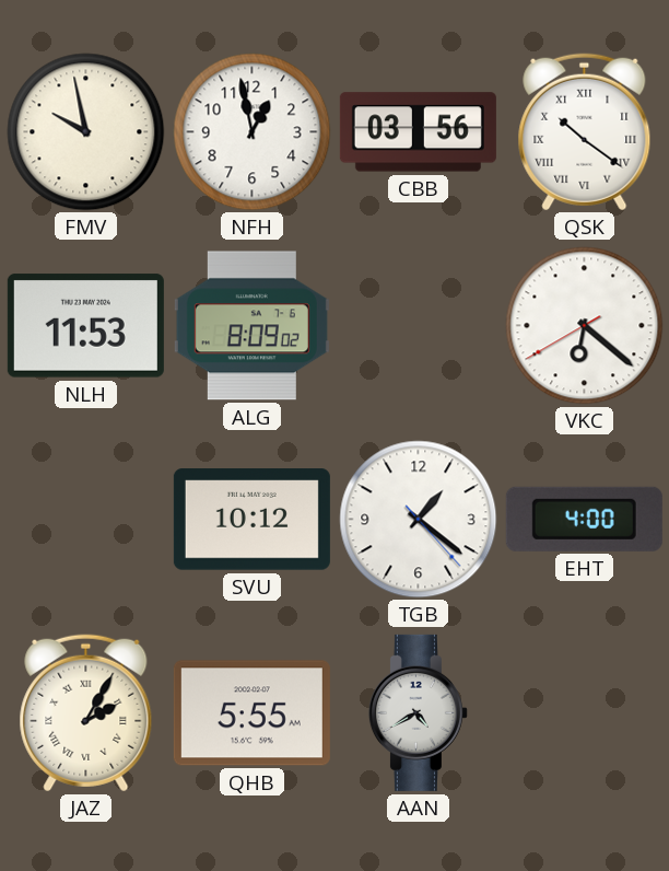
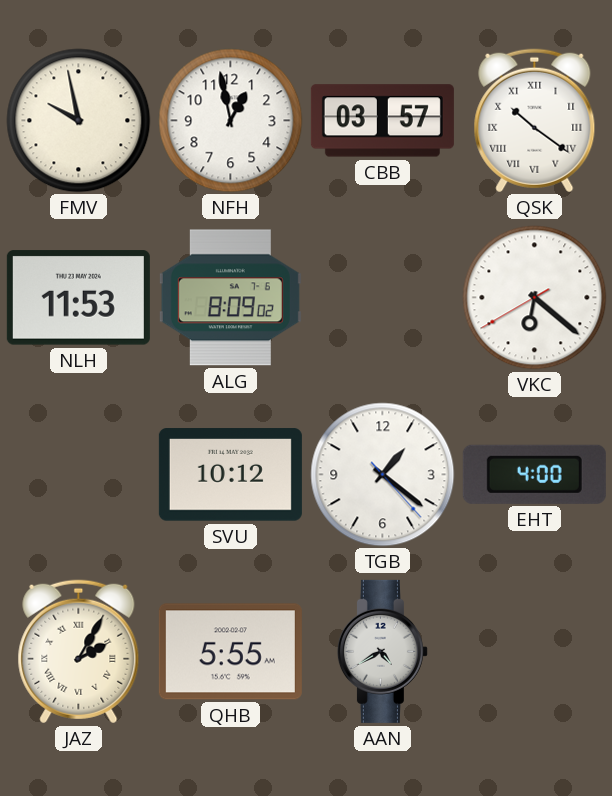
CBB: 03:56 -> 03:57
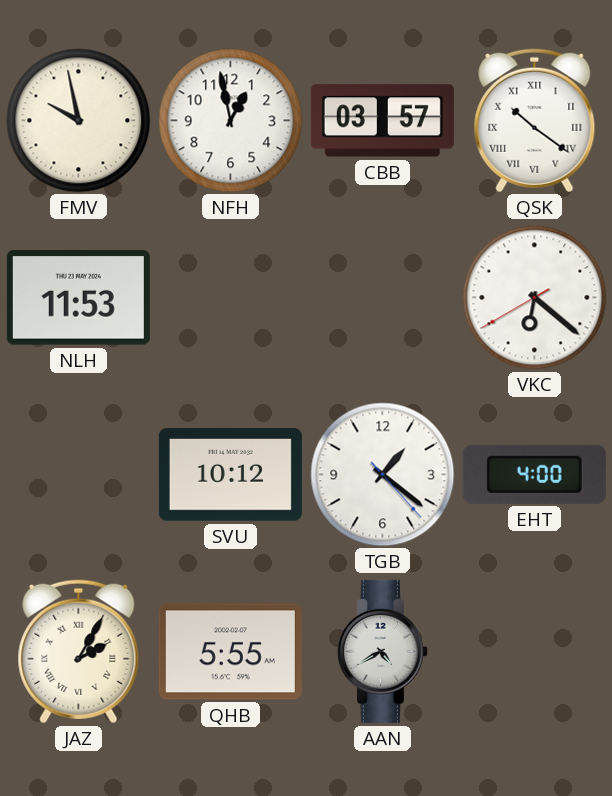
ALG: 8:09 -> none
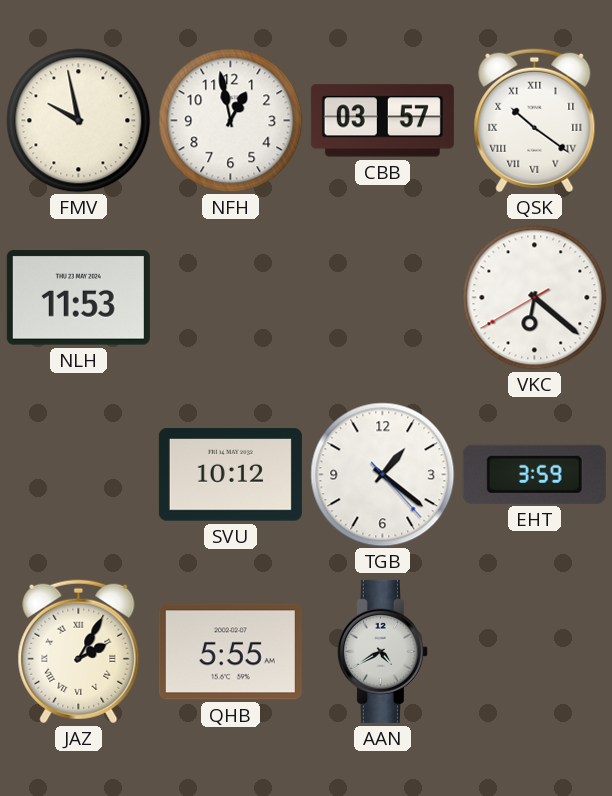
EHT: 4:00 -> 3:59
